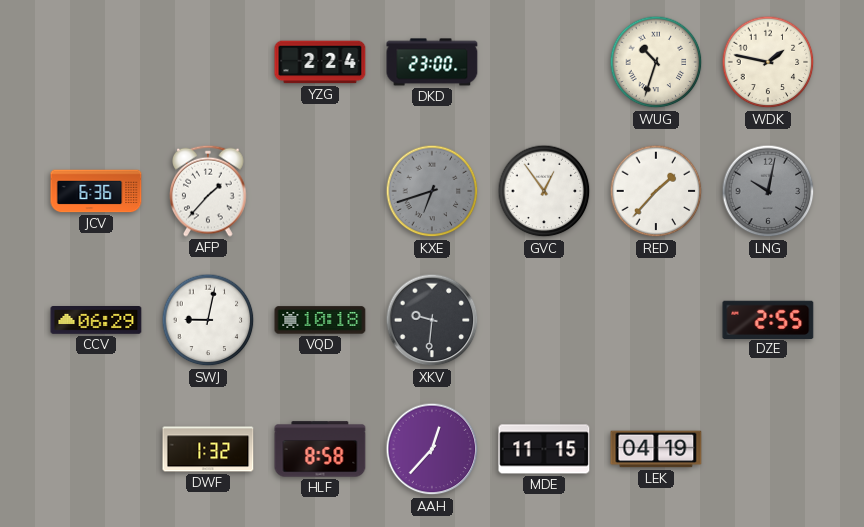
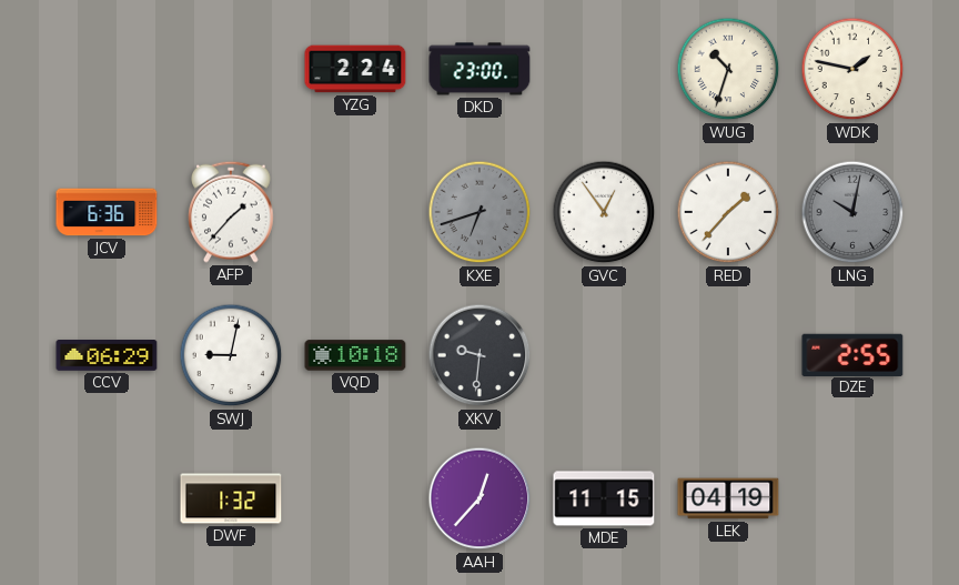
HLF: 8:58 -> none
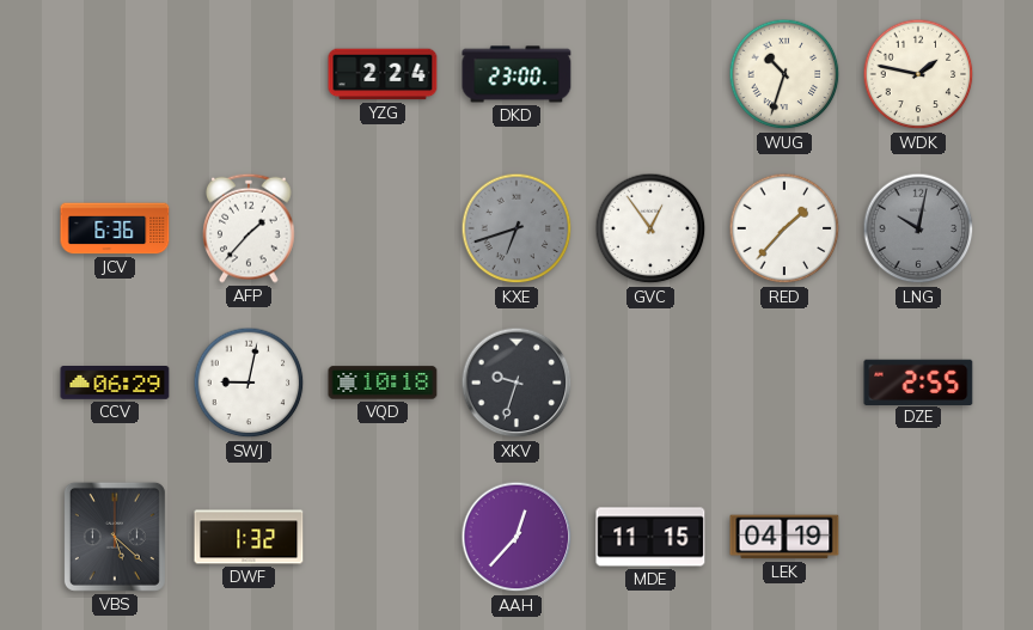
XKV: 9:31 -> 9:33
VBS: none -> 5:22
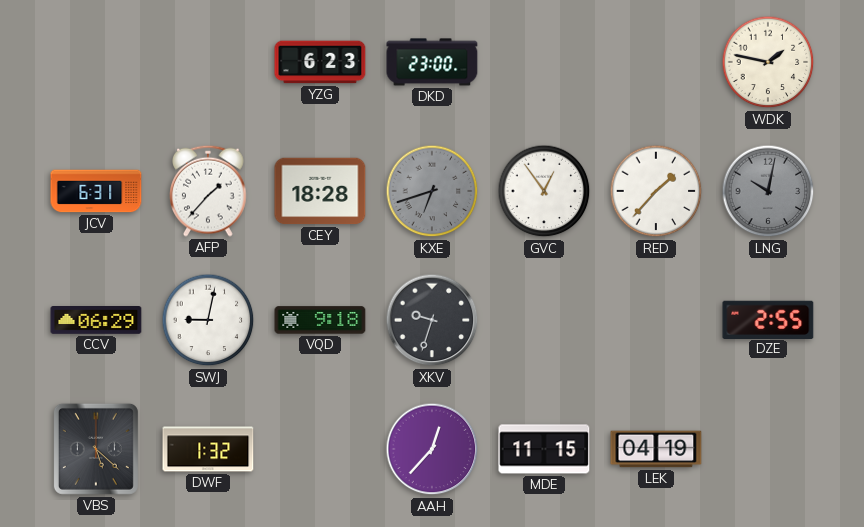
YZG: 2:24 -> 6:23
WUG: 10:33 -> none
JCV: 6:36 -> 6:31
CEY: none -> 18:28
VQD: 10:18 -> 9:18
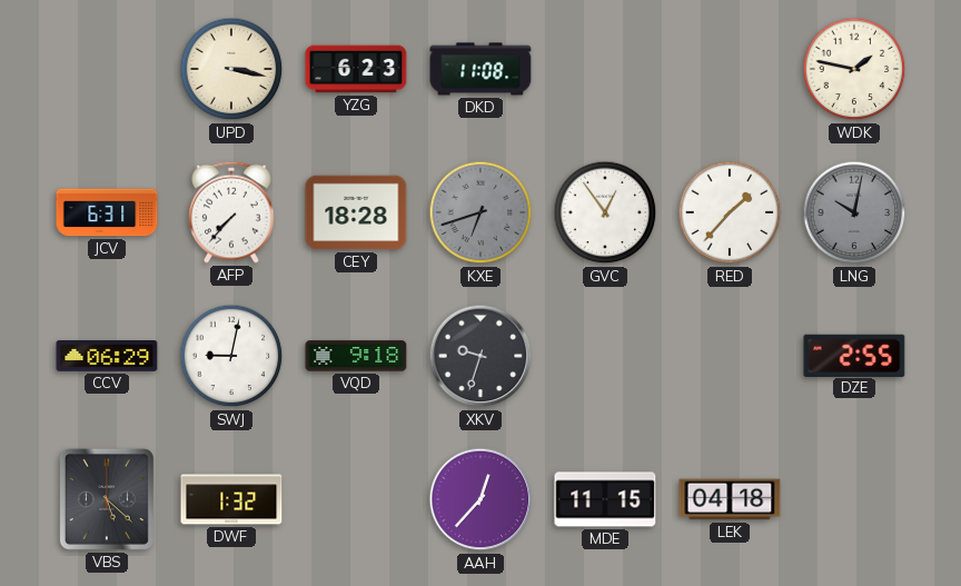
UPD: none -> 3:17
DKD: 23:00 -> 11:08
AFP: 1:37 -> 7:37
LEK: 04:19 -> 04:18
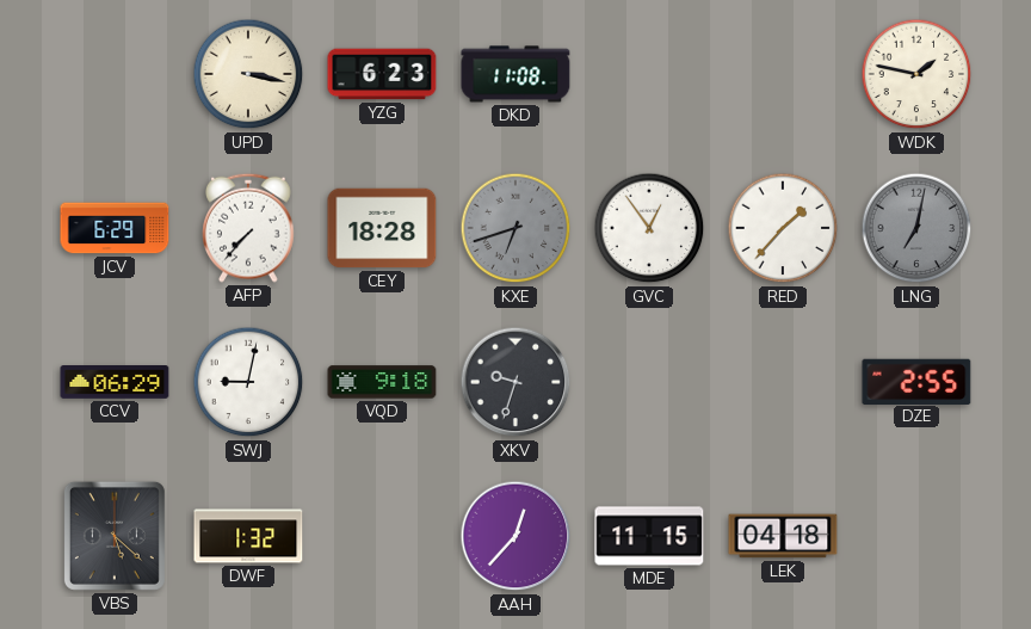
JCV: 6:31 -> 6:29
LNG: 10:02 -> 7:02
